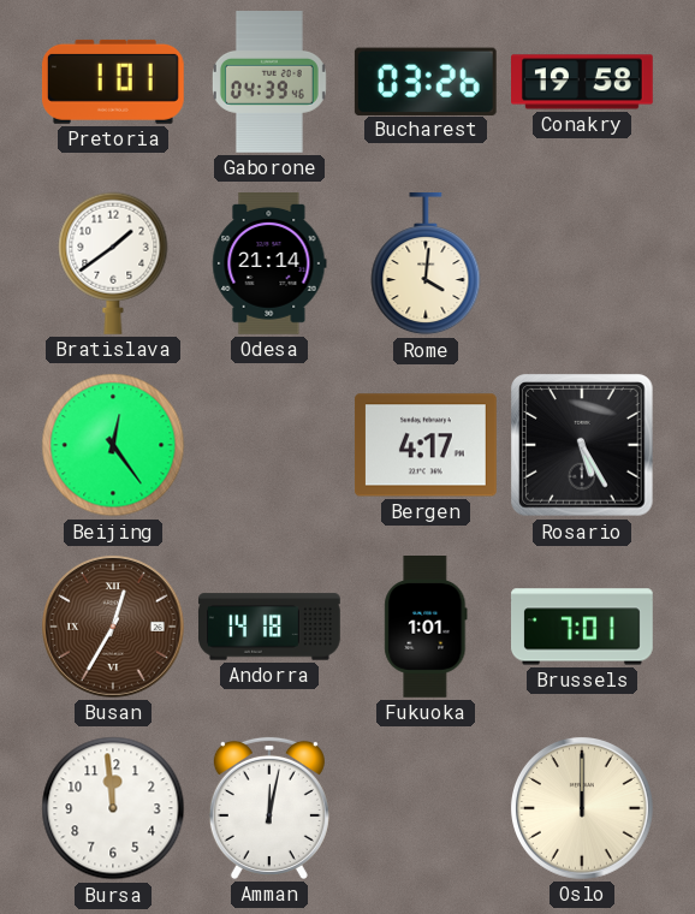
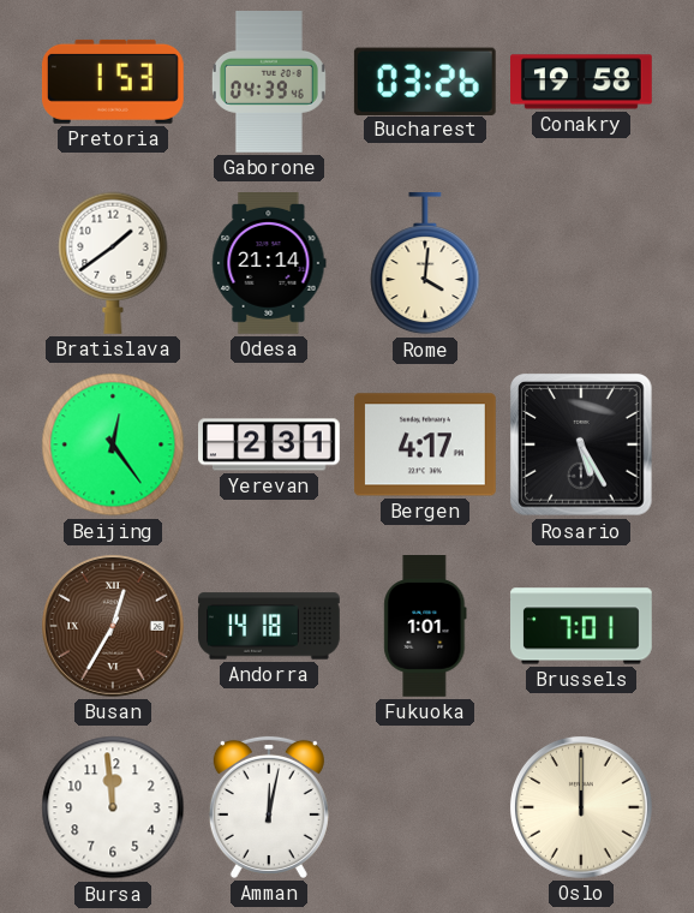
Pretoria: 1:01 -> 1:53
Yerevan: none -> 2:31
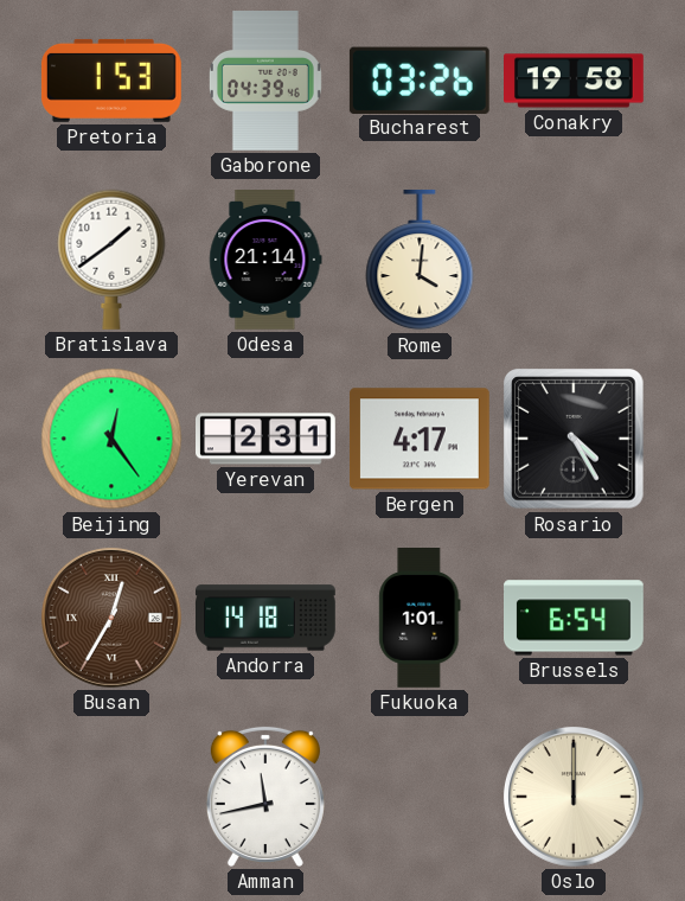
Rosario: 5:25 -> 4:25
Brussels: 7:01 -> 6:54
Bursa: 11:59 -> none
Amman: 12:02 -> 11:43
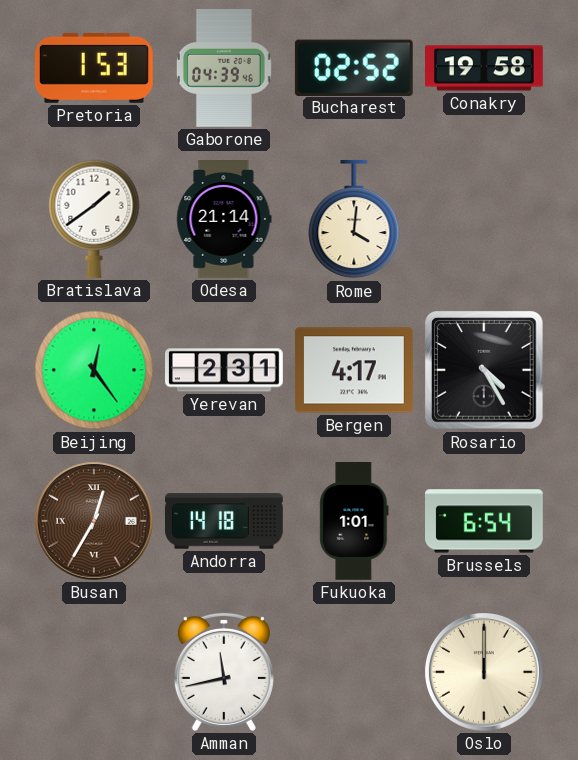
Bucharest: 03:26 -> 02:52
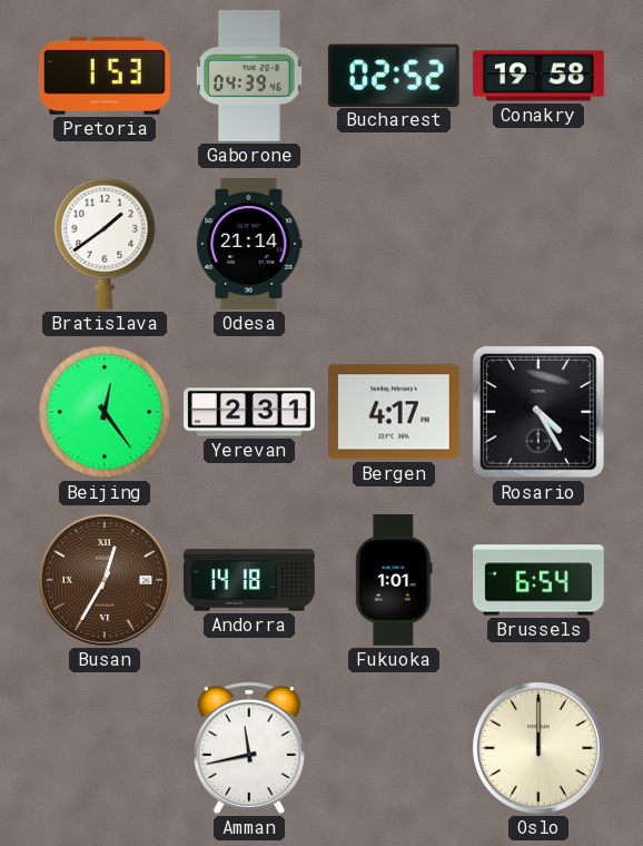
Rome: 4:01 -> none
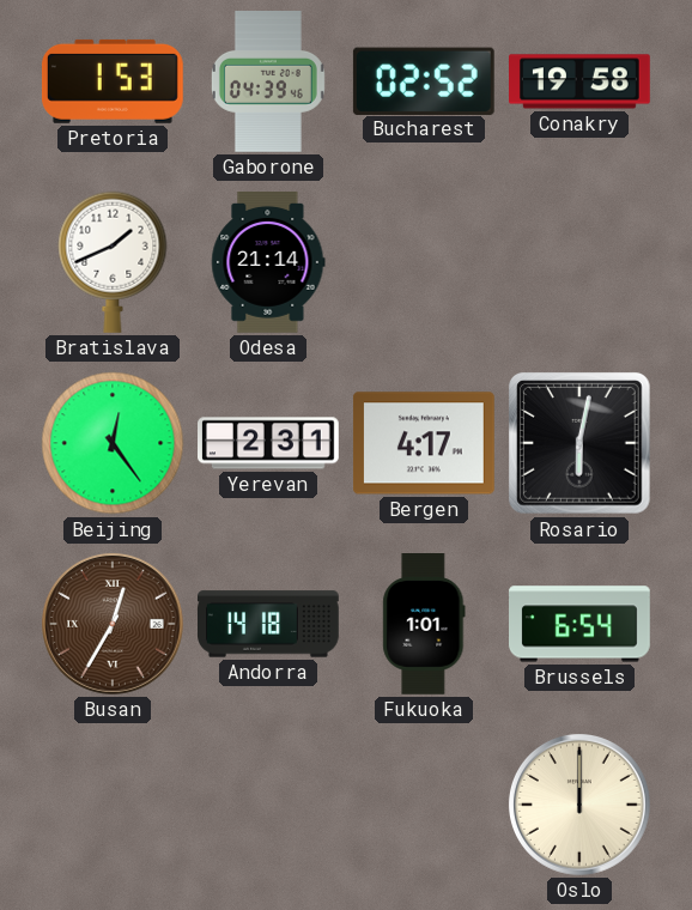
Bratislava: 1:39 -> 1:41
Rosario: 4:25 -> 6:02
Amman: 11:43 -> none
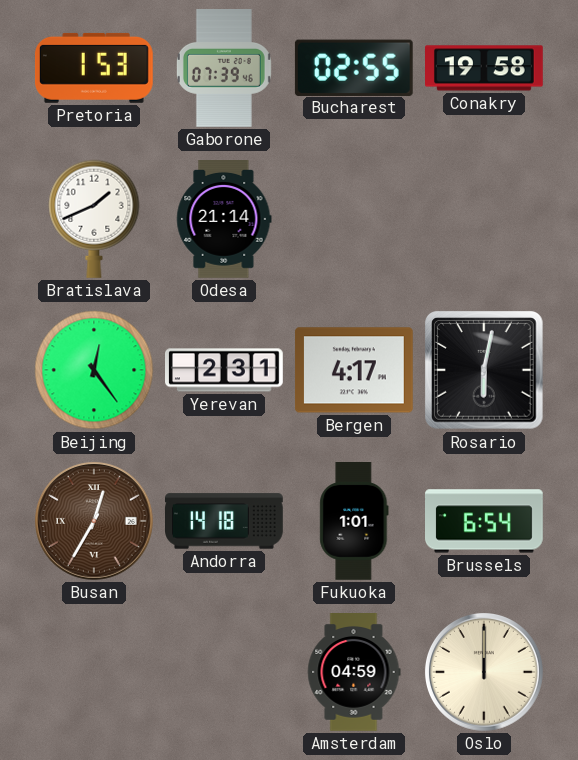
Gaborone: 04:39 -> 07:39
Bucharest: 02:52 -> 02:55
Amsterdam: none -> 04:59
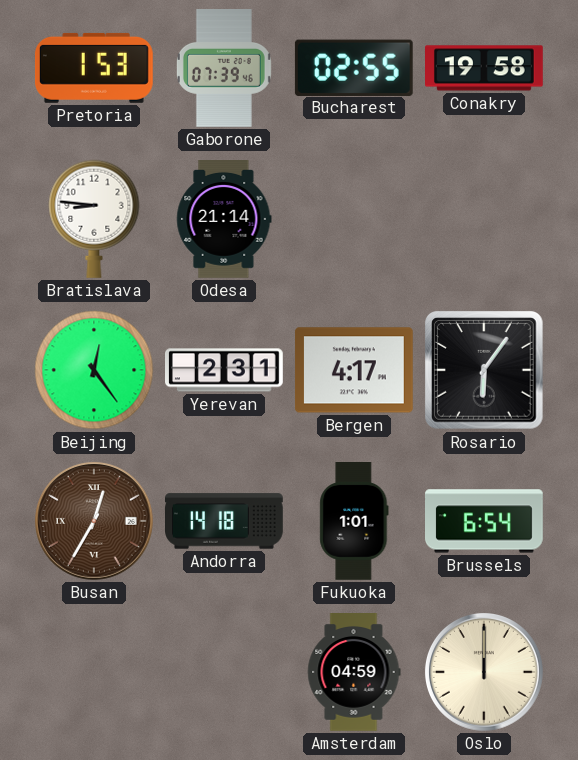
Bratislava: 1:41 -> 8:46
Rosario: 6:02 -> 6:06
